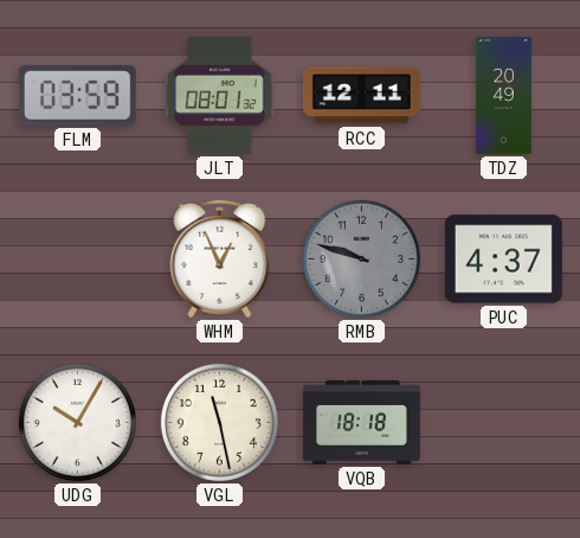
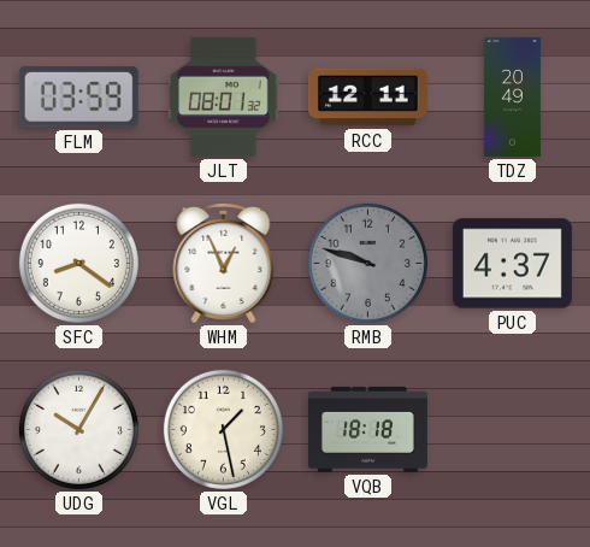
SFC: none -> 8:21
VGL: 11:28 -> 1:28
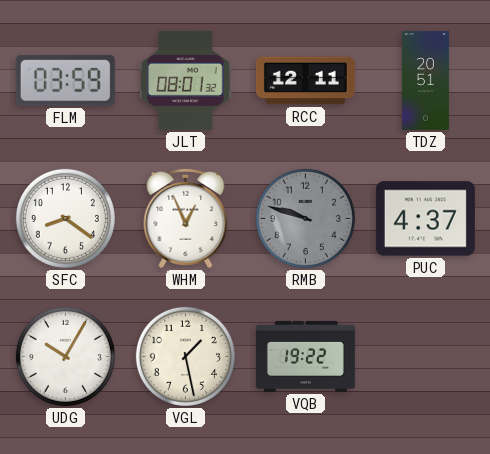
TDZ: 20:49 -> 20:51
VQB: 18:18 -> 19:22
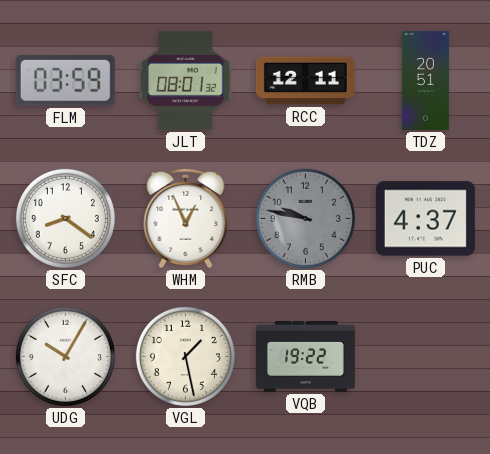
RMB: 9:48 -> 9:47
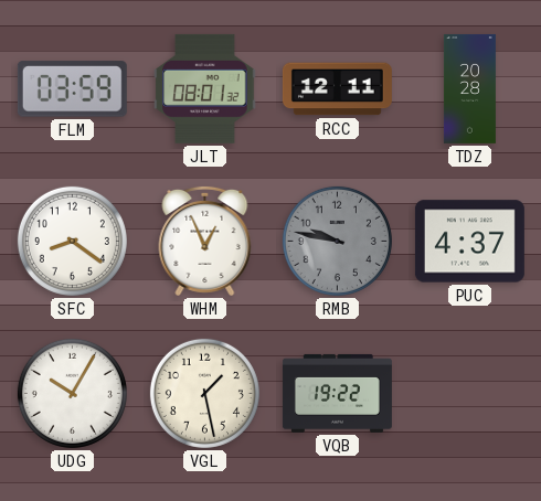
TDZ: 20:51 -> 20:28
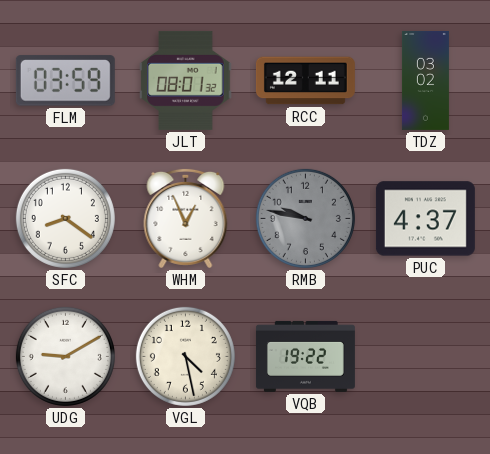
TDZ: 20:28 -> 03:02
UDG: 10:05 -> 9:10
VGL: 1:28 -> 4:28
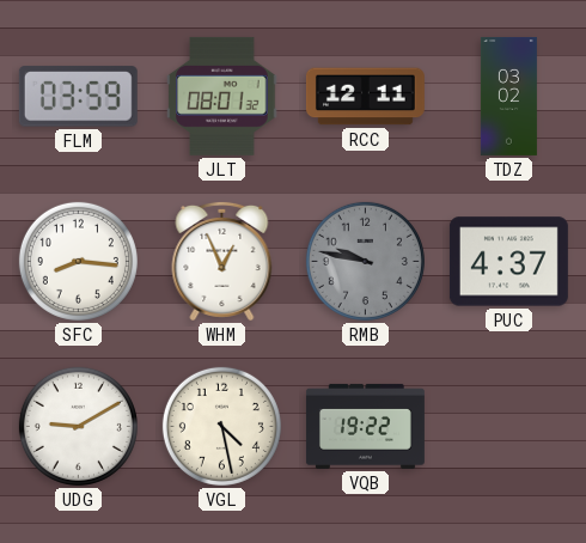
SFC: 8:21 -> 8:16
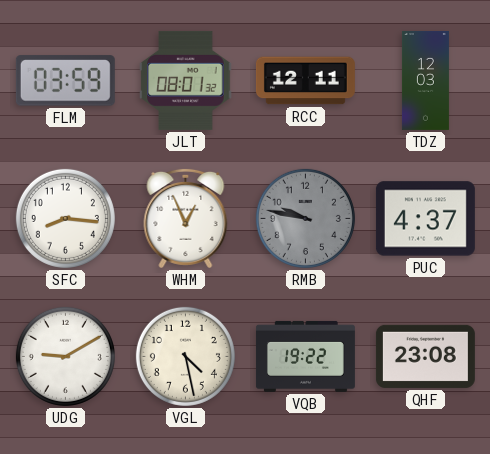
TDZ: 03:02 -> 12:03
QHF: none -> 23:08
